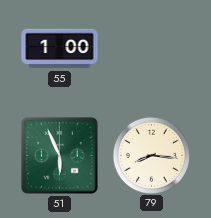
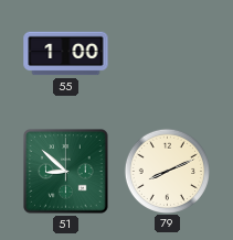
51: 5:56 -> 8:52
79: 8:16 -> 8:11
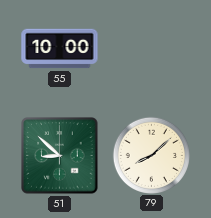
55: 1:00 -> 10:00
79: 8:11 -> 8:08
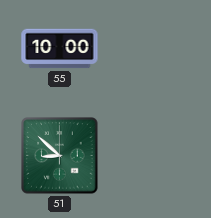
79: 8:08 -> none
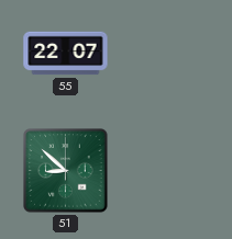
55: 10:00 -> 22:07
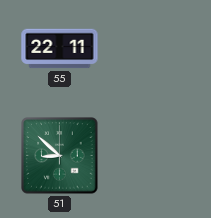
55: 22:07 -> 22:11
